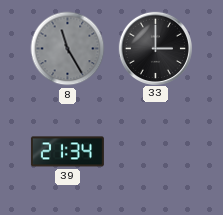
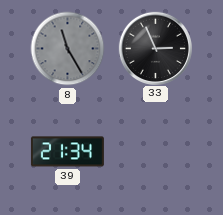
33: 3:00 -> 2:56
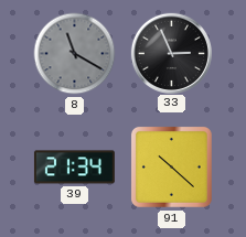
8: 11:25 -> 11:20
91: none -> 10:22
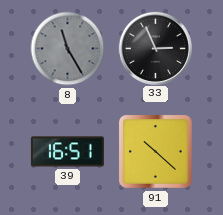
8: 11:20 -> 11:25
39: 21:34 -> 16:51
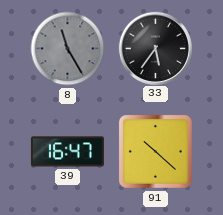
33: 2:56 -> 5:36
39: 16:51 -> 16:47
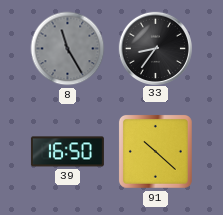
33: 5:36 -> 8:36
39: 16:47 -> 16:50
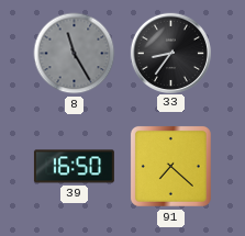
91: 10:22 -> 7:22
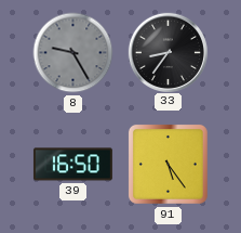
8: 11:25 -> 9:25
91: 7:22 -> 5:24
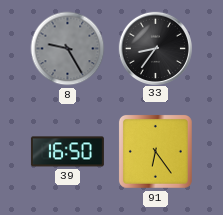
91: 5:24 -> 6:24
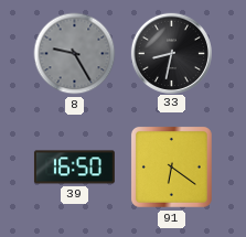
33: 8:36 -> 8:32
91: 6:24 -> 6:21
